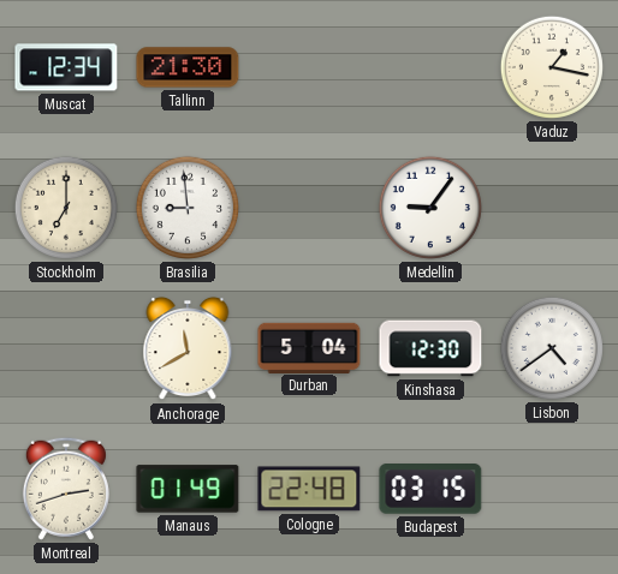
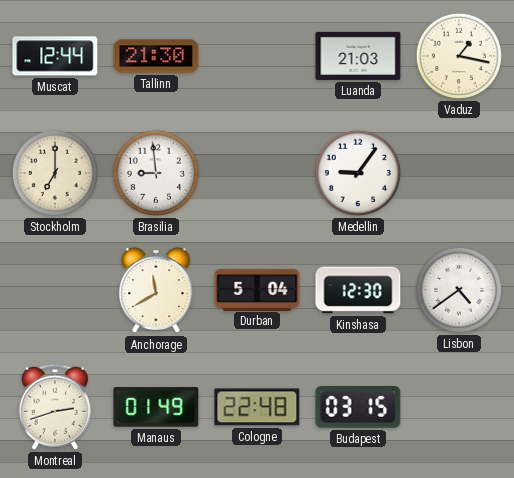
Muscat: 12:34 -> 12:44
Luanda: none -> 21:03
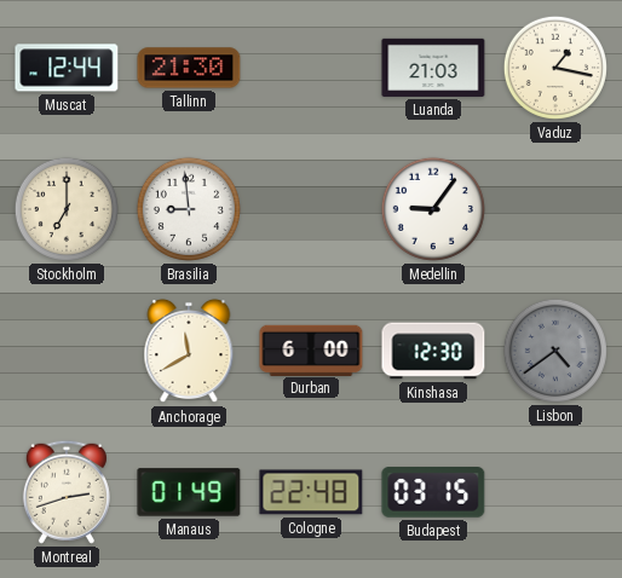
Durban: 5:04 -> 6:00
Lisbon dial: white -> grey
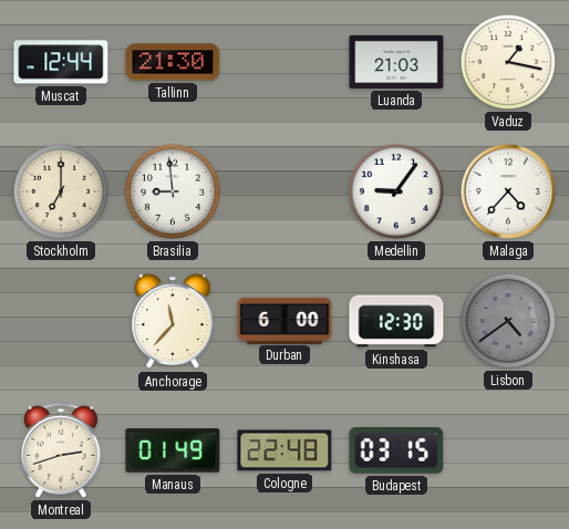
Malaga: none -> 4:37
Anchorage: 11:40 -> 11:37
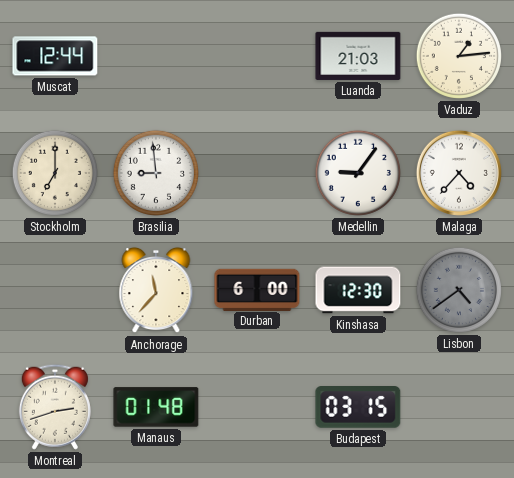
Tallinn: 21:30 -> none
Vaduz: 1:17 -> 1:14
Manaus: 01:49 -> 01:48
Cologne: 22:48 -> none
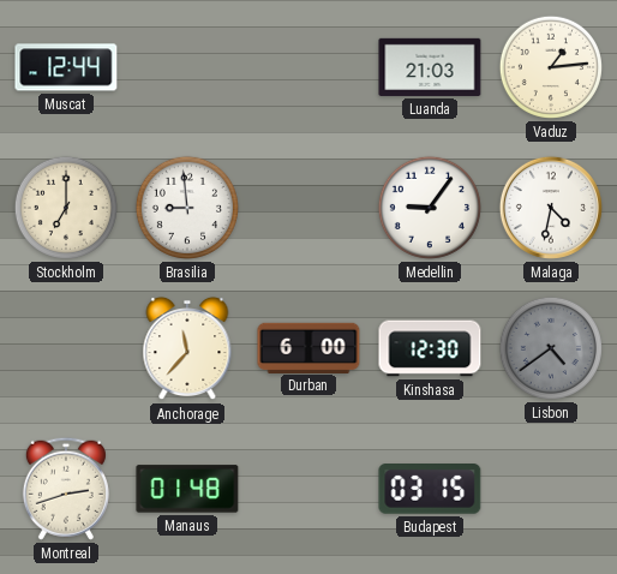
Malaga: 4:37 -> 4:32
